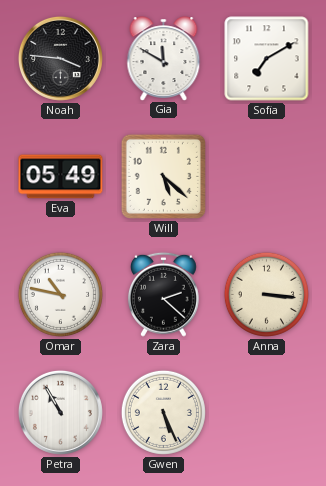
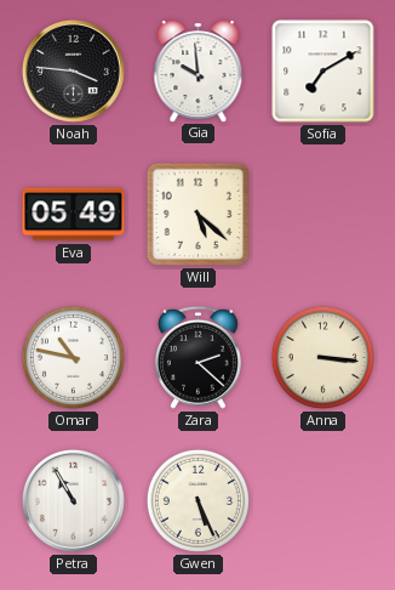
Gia: 11:50 -> 9:59
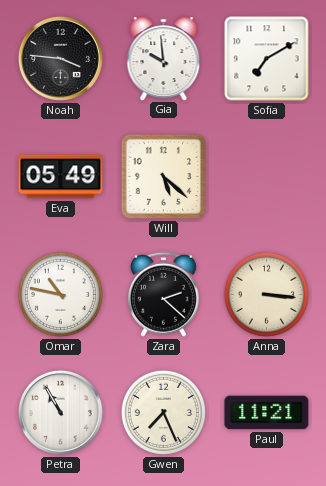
Gwen: 5:26 -> 7:26
Paul: none -> 11:21
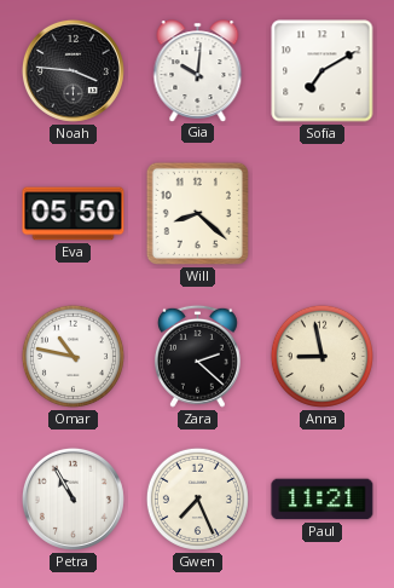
Gia: 9:59 -> 10:01
Eva: 05:49 -> 05:50
Will: 5:22 -> 8:22
Anna: 3:16 -> 8:58
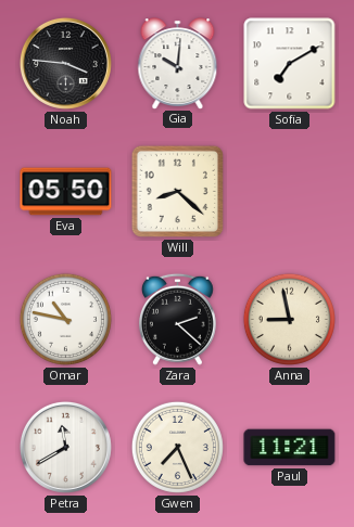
Petra: 10:55 -> 11:40
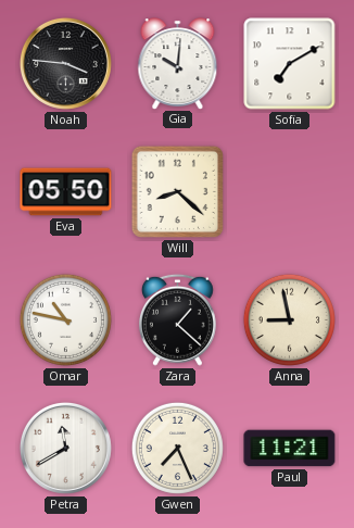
Zara: 2:22 -> 1:22
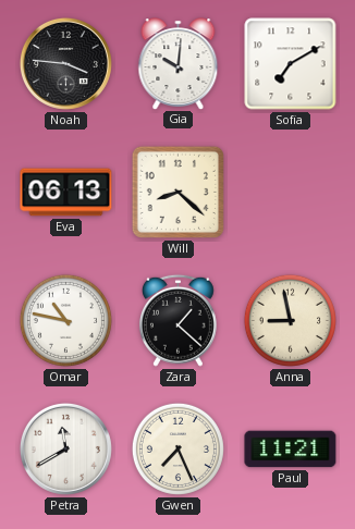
Eva: 05:50 -> 06:13
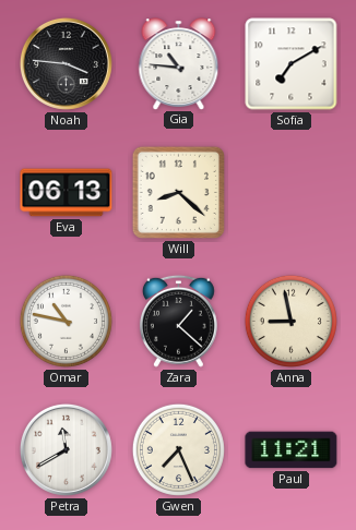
Gia: 10:01 -> 10:46
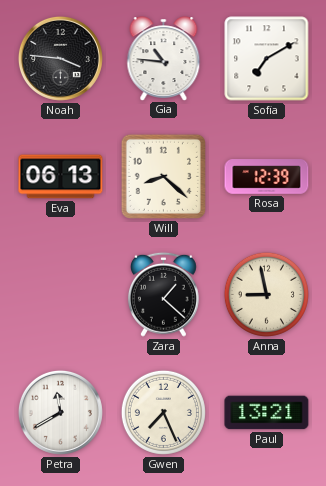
Rosa: none -> 12:39
Omar: 10:47 -> none
Paul: 11:21 -> 13:21
